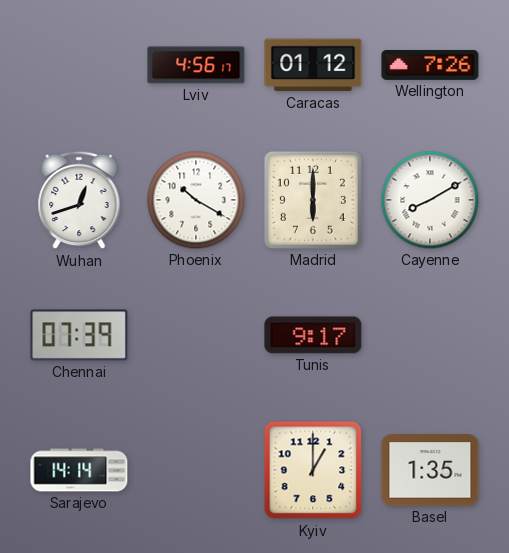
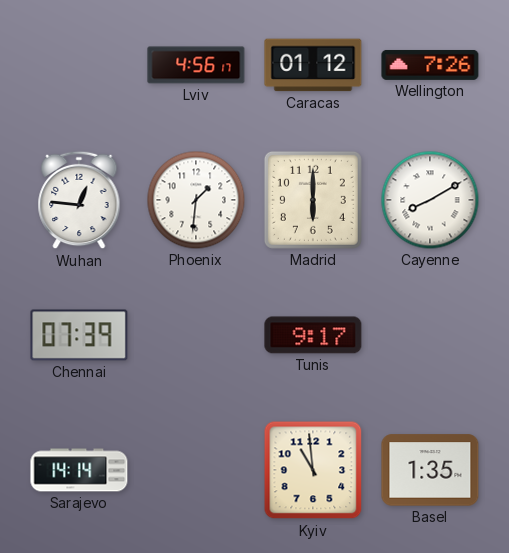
Wuhan: 12:42 -> 12:46
Phoenix: 10:20 -> 1:31
Kyiv: 1:00 -> 10:59
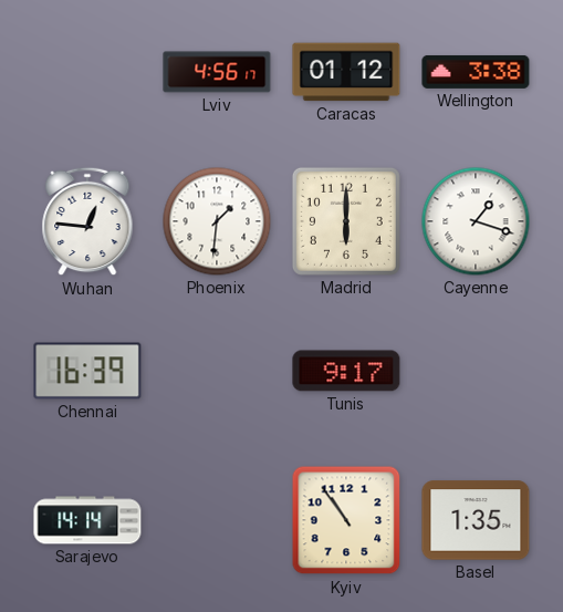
Wellington: 7:26 -> 3:38
Cayenne: 8:10 -> 1:18
Chennai: 07:39 -> 16:39
Kyiv: 10:59 -> 10:54
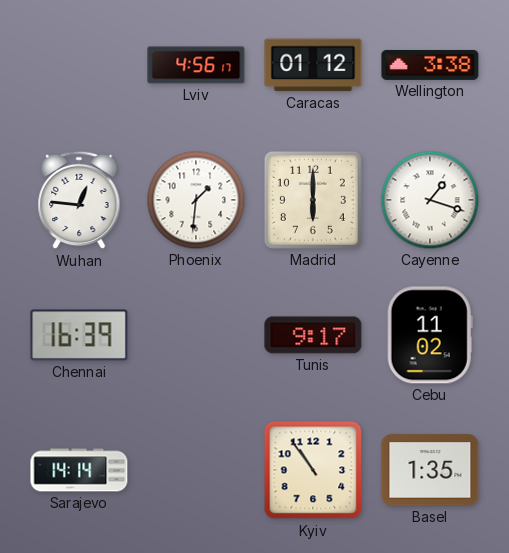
Cebu: none -> 11:02
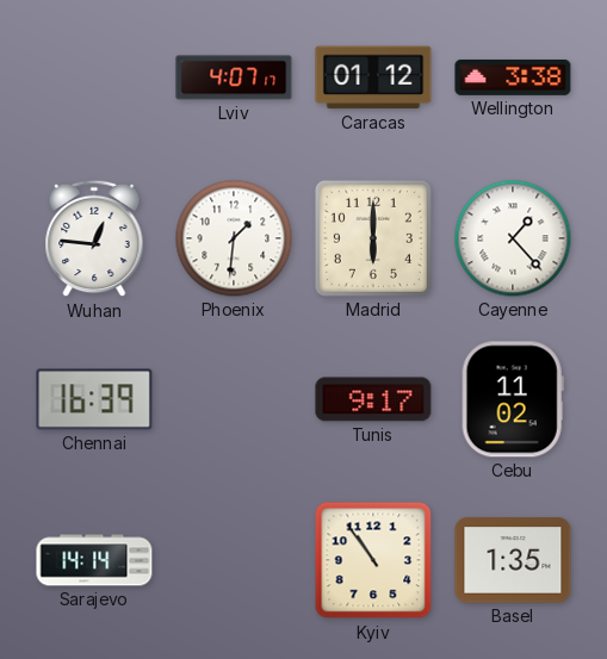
Lviv: 4:56 -> 4:07
Cayenne: 1:18 -> 1:23
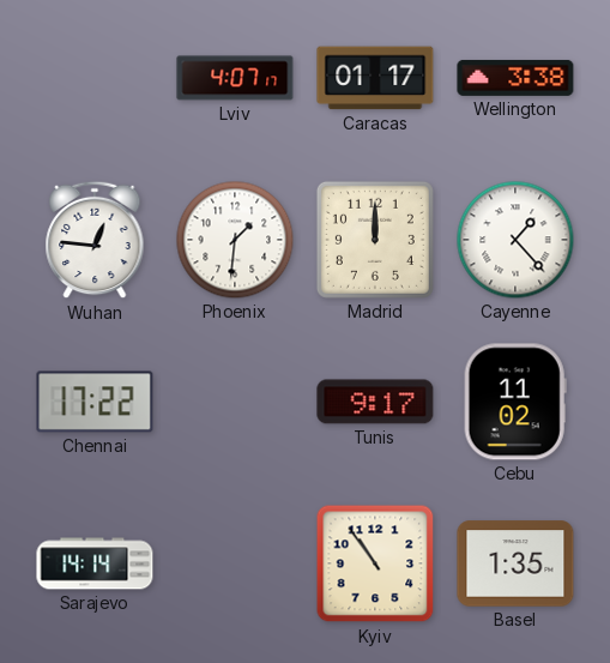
Caracas: 01:12 -> 01:17
Madrid: 6:00 -> 12:00
Chennai: 16:39 -> 17:22
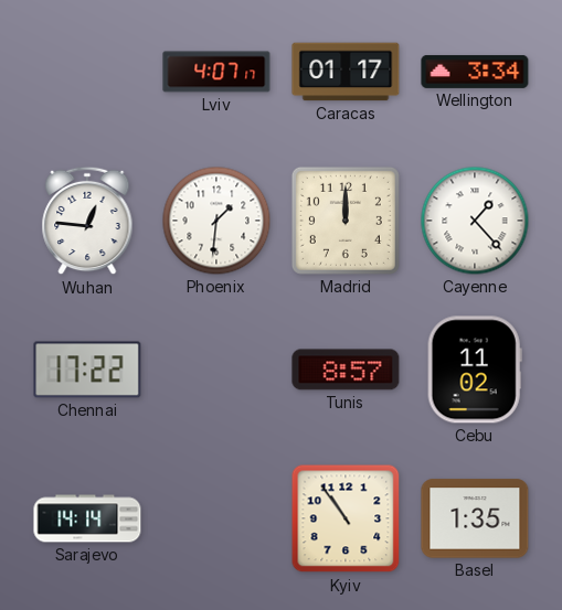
Wellington: 3:38 -> 3:34
Tunis: 9:17 -> 8:57
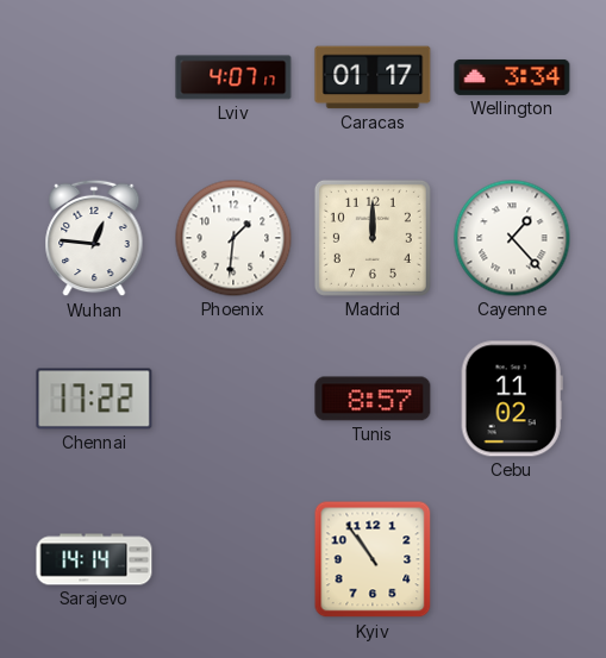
Basel: 1:35 -> none
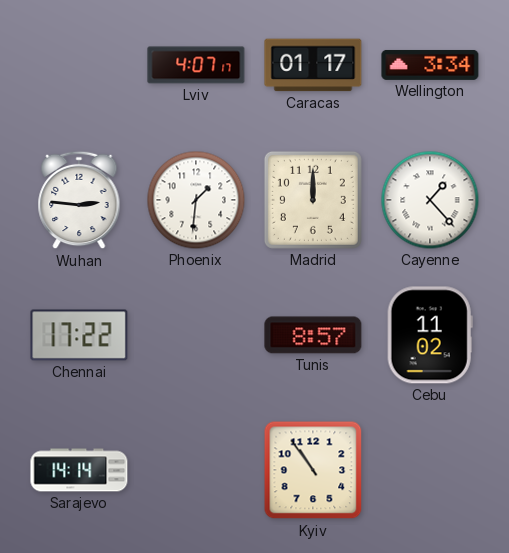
Wuhan: 12:46 -> 2:46
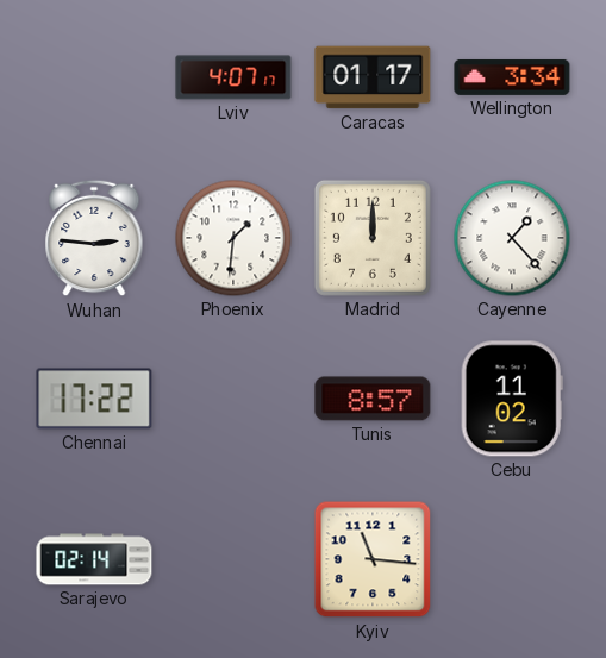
Sarajevo: 14:14 -> 02:14
Kyiv: 10:54 -> 11:16
